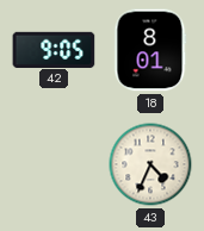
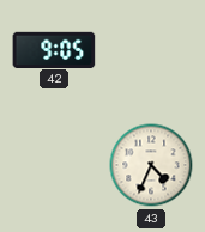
18: 8:01 -> none
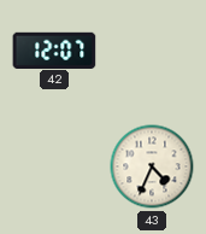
42: 9:05 -> 12:07
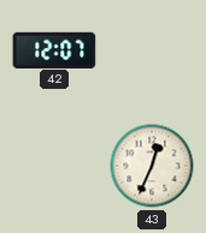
43: 4:34 -> 12:34
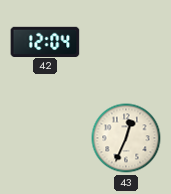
42: 12:07 -> 12:04
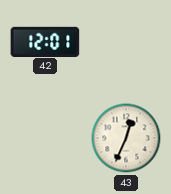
42: 12:04 -> 12:01
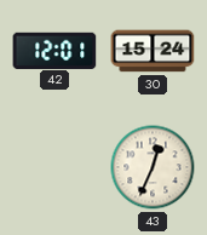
30: none -> 15:24
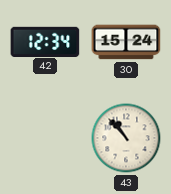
42: 12:01 -> 12:34
43: 12:34 -> 10:53
